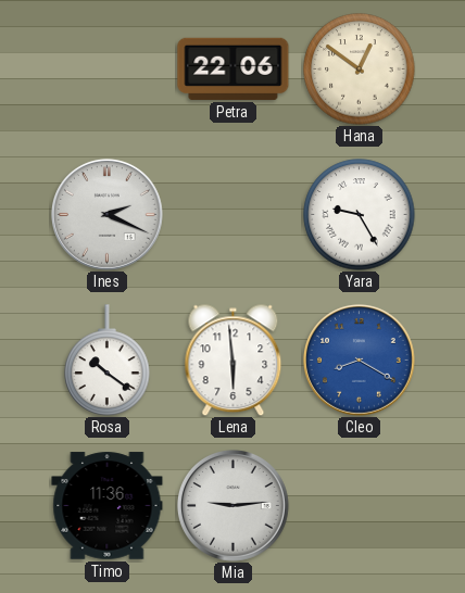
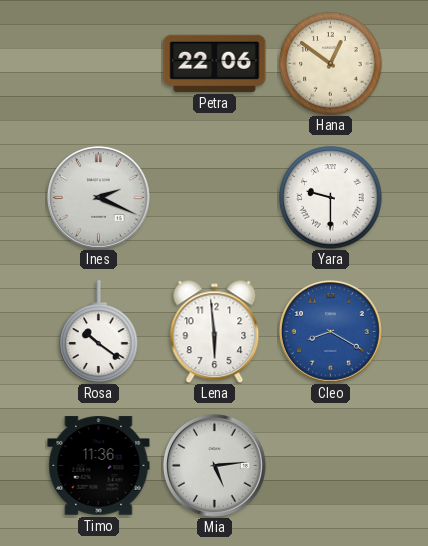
Yara: 9:25 -> 9:30
Mia: 9:14 -> 5:14
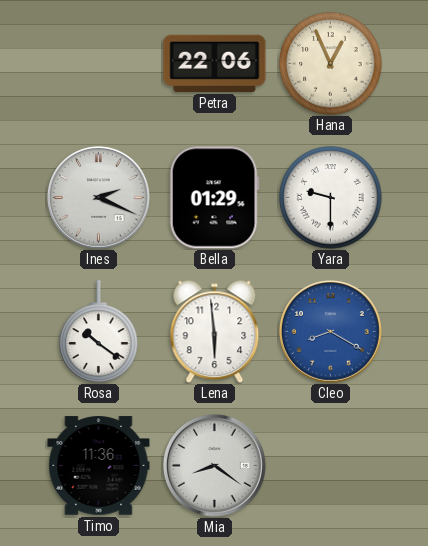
Hana: 12:51 -> 12:56
Bella: none -> 01:29
Mia: 5:14 -> 8:21
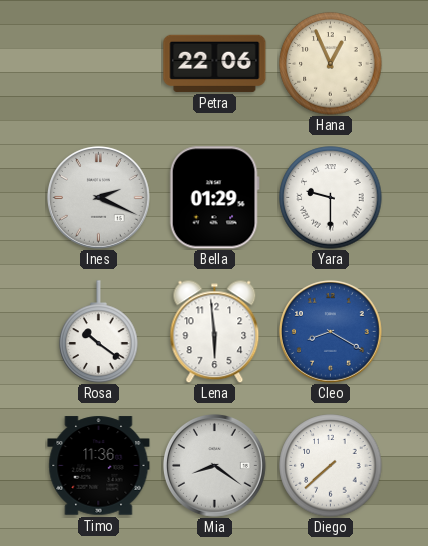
Diego: none -> 7:38
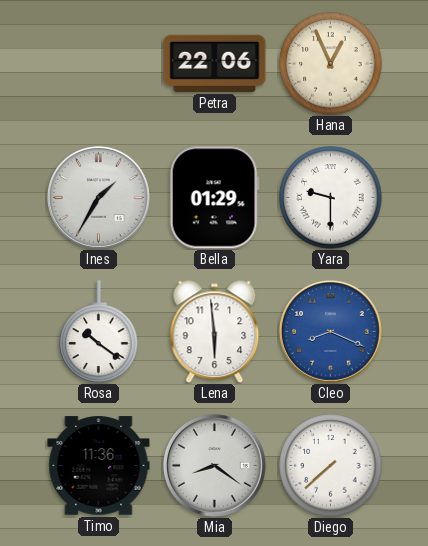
Ines: 2:19 -> 1:35
Cleo: 8:20 -> 8:19
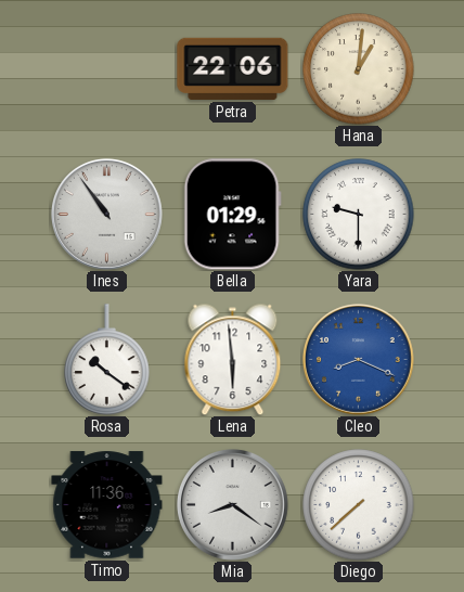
Hana: 12:56 -> 1:01
Ines: 1:35 -> 10:54
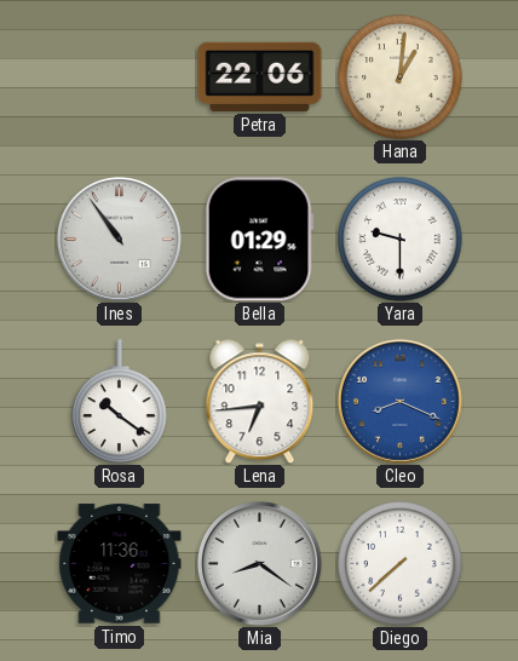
Lena: 5:59 -> 6:44
